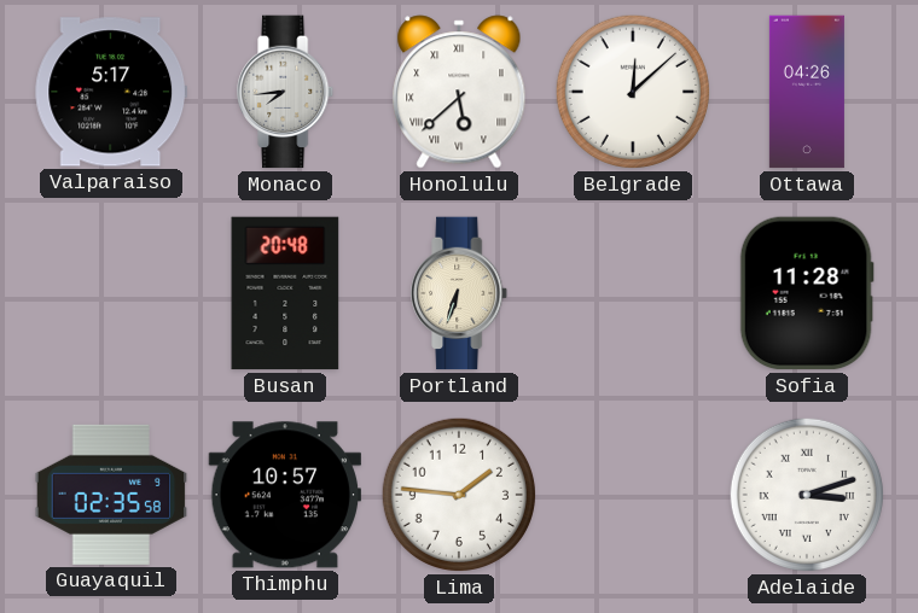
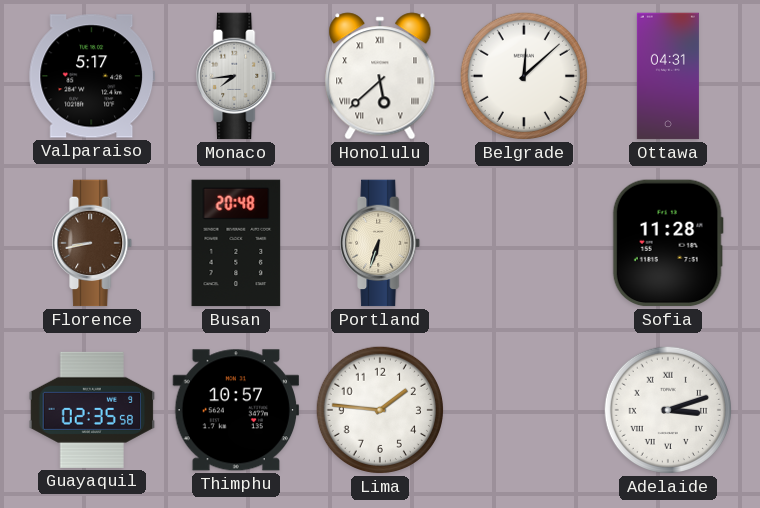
Ottawa: 04:26 -> 04:31
Florence: none -> 8:43
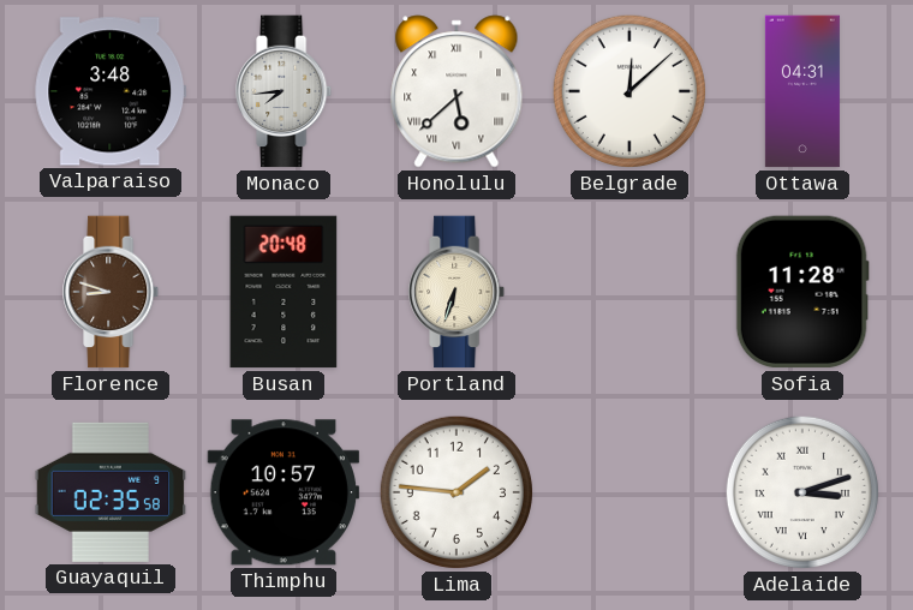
Valparaiso: 5:17 -> 3:48
Florence: 8:43 -> 8:48
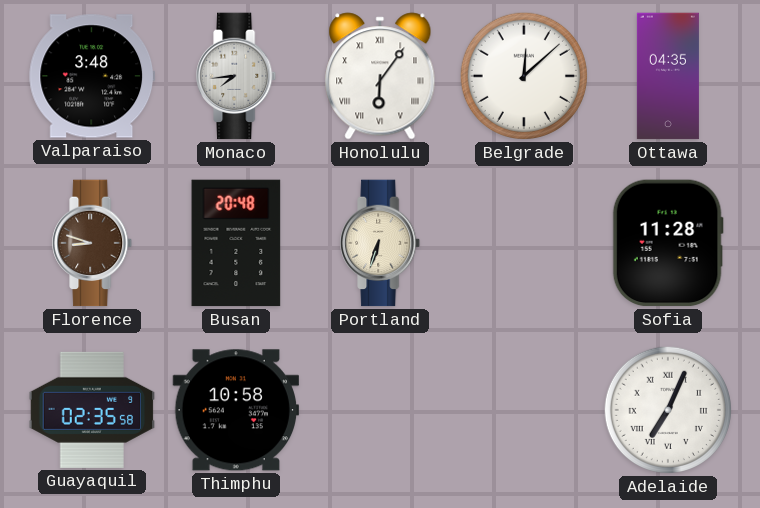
Honolulu: 5:38 -> 6:06
Ottawa: 04:31 -> 04:35
Thimphu: 10:57 -> 10:58
Lima: 1:46 -> none
Adelaide: 3:12 -> 7:04
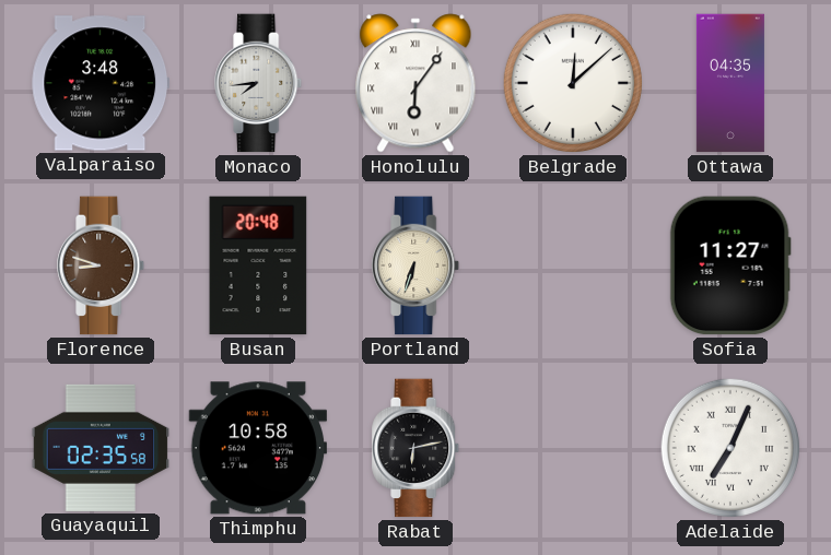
Sofia: 11:28 -> 11:27
Rabat: none -> 6:13
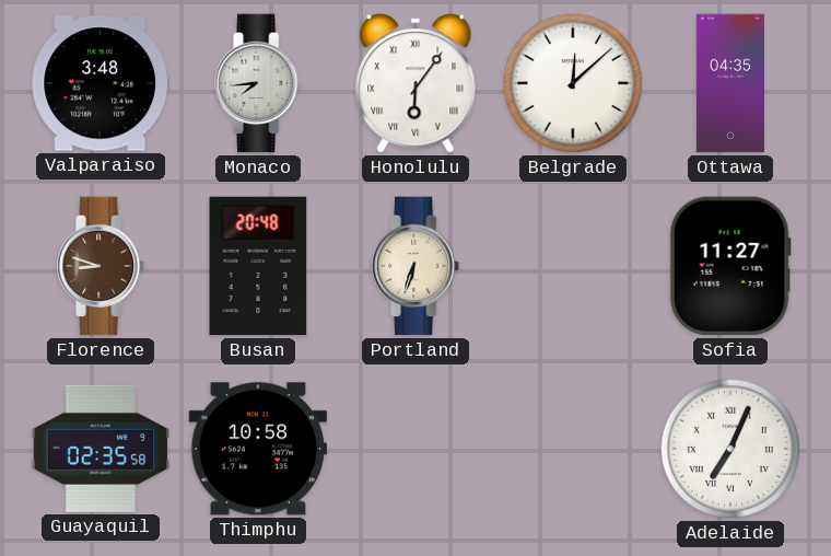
Rabat: 6:13 -> none
